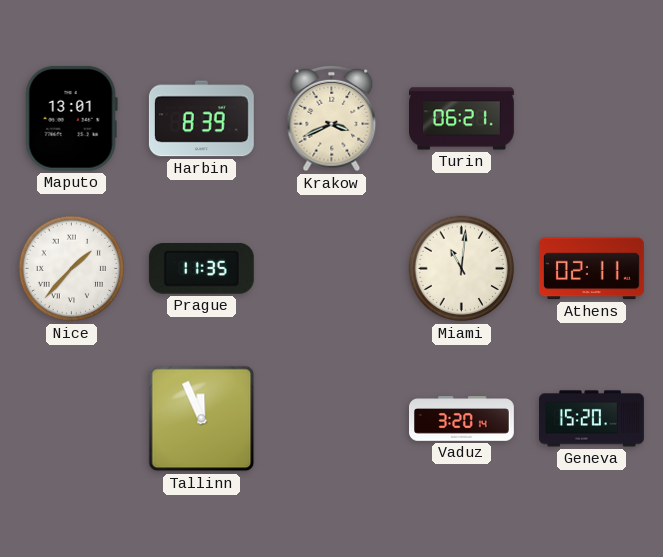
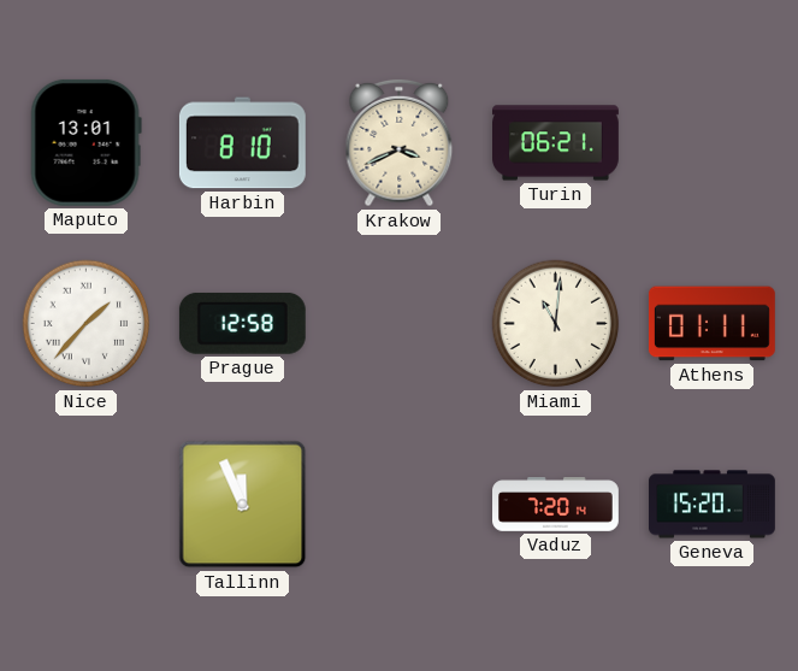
Harbin: 8:39 -> 8:10
Prague: 11:35 -> 12:58
Athens: 02:11 -> 01:11
Vaduz: 3:20 -> 7:20
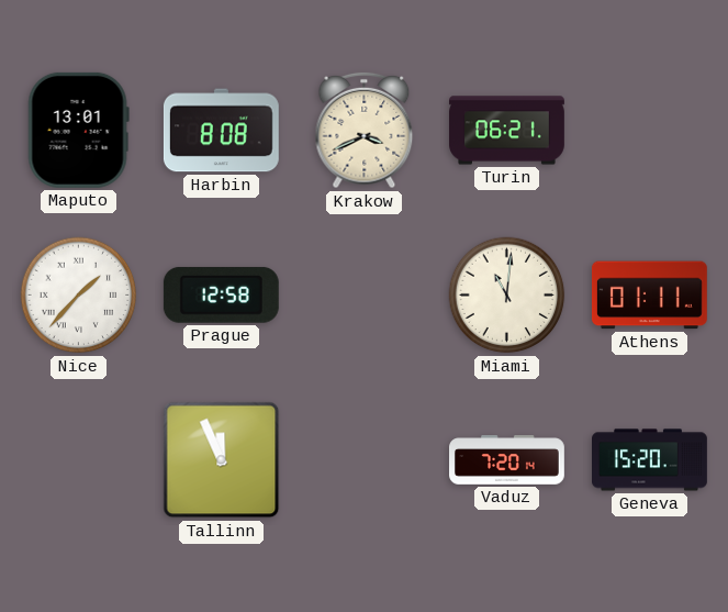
Harbin: 8:10 -> 8:08
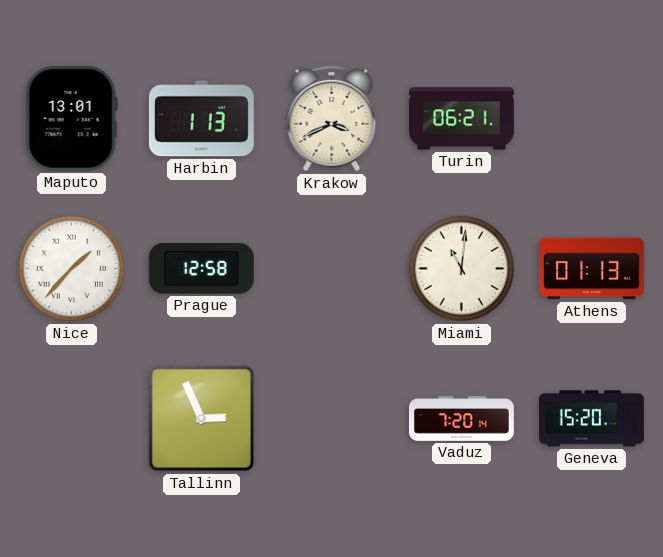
Harbin: 8:08 -> 1:13
Athens: 01:11 -> 01:13
Tallinn: 11:56 -> 2:56
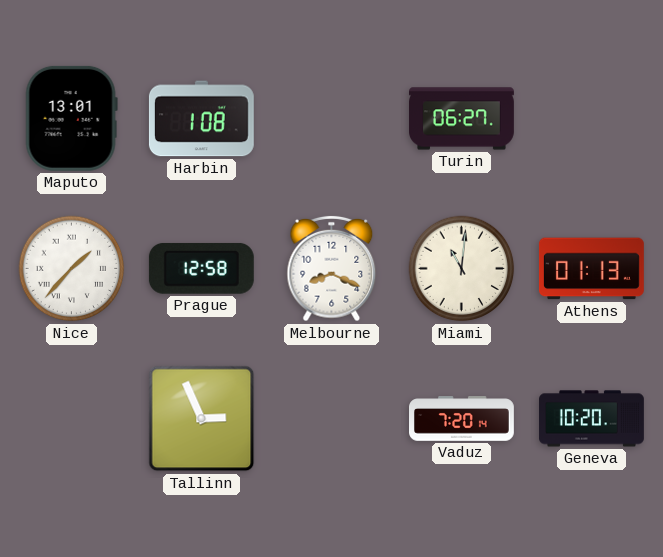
Harbin: 1:13 -> 1:08
Krakow: 3:41 -> none
Turin: 06:21 -> 06:27
Melbourne: none -> 8:19
Geneva: 15:20 -> 10:20
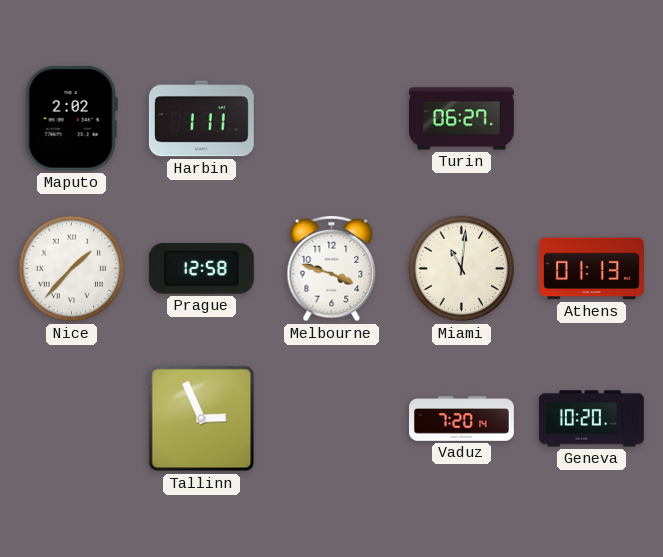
Maputo: 13:01 -> 2:02
Harbin: 1:08 -> 1:11
Melbourne: 8:19 -> 3:48
